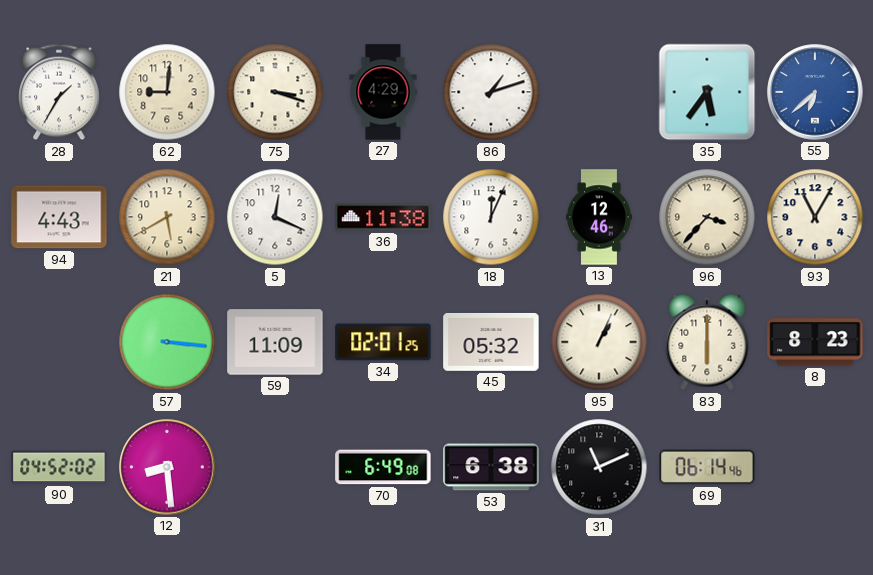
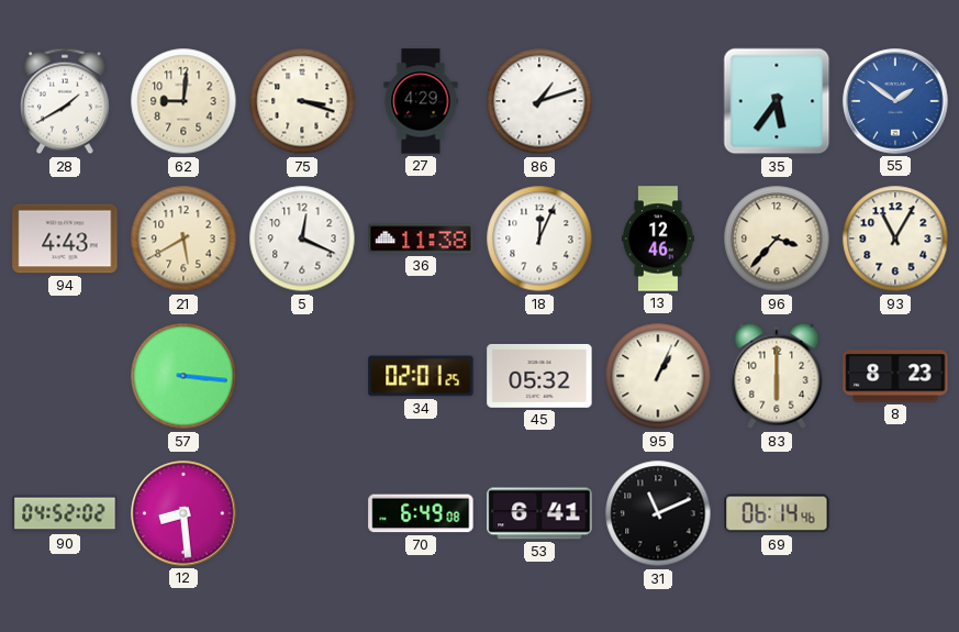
28: 1:35 -> 1:40
55: 6:38 -> 1:51
59: 11:09 -> none
53: 6:38 -> 6:41
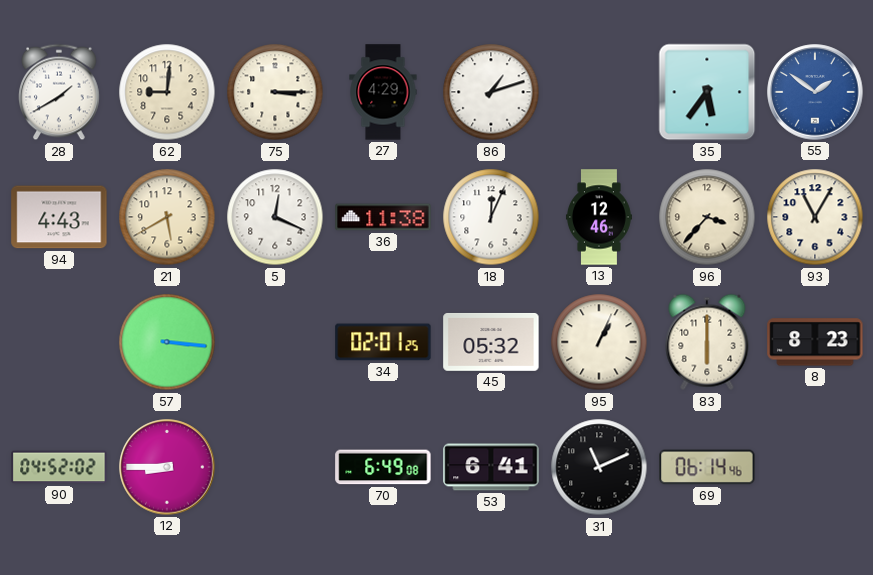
75: 3:18 -> 3:15
12: 8:29 -> 8:45
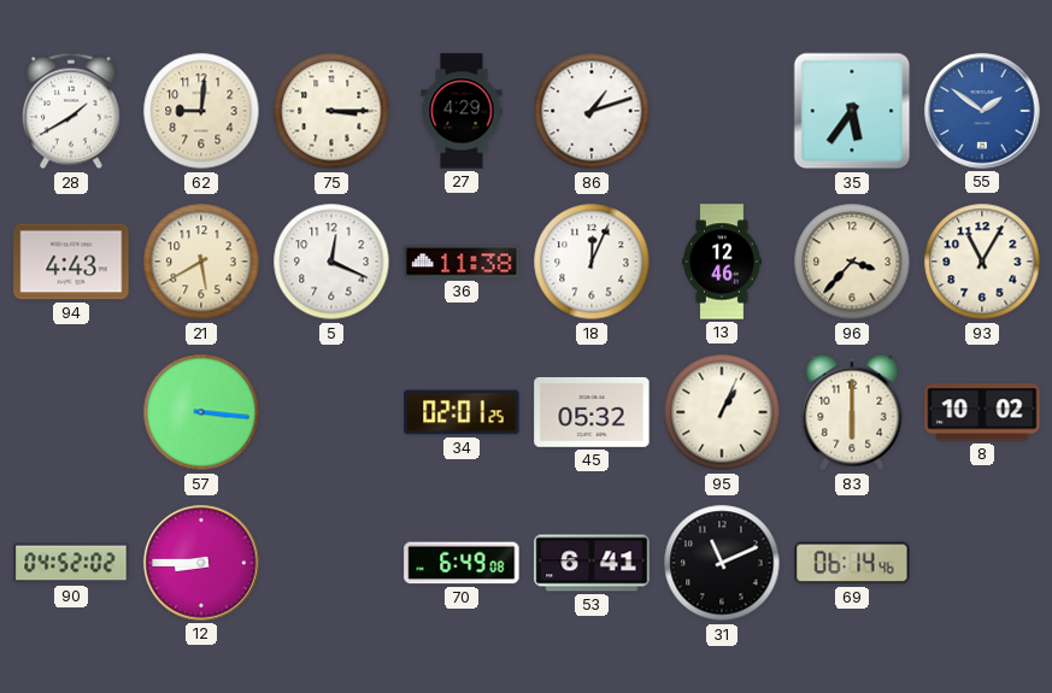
8: 8:23 -> 10:02
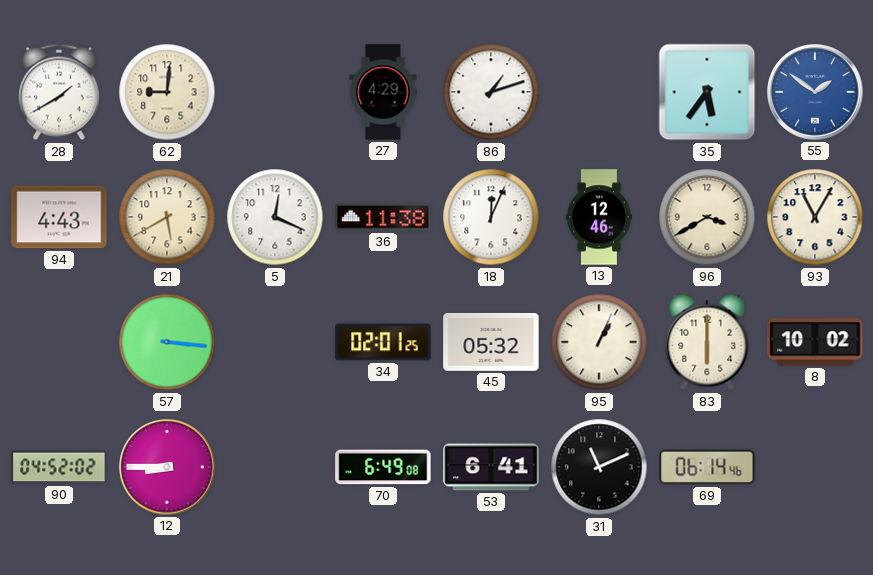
75: 3:15 -> none
96: 3:37 -> 3:40
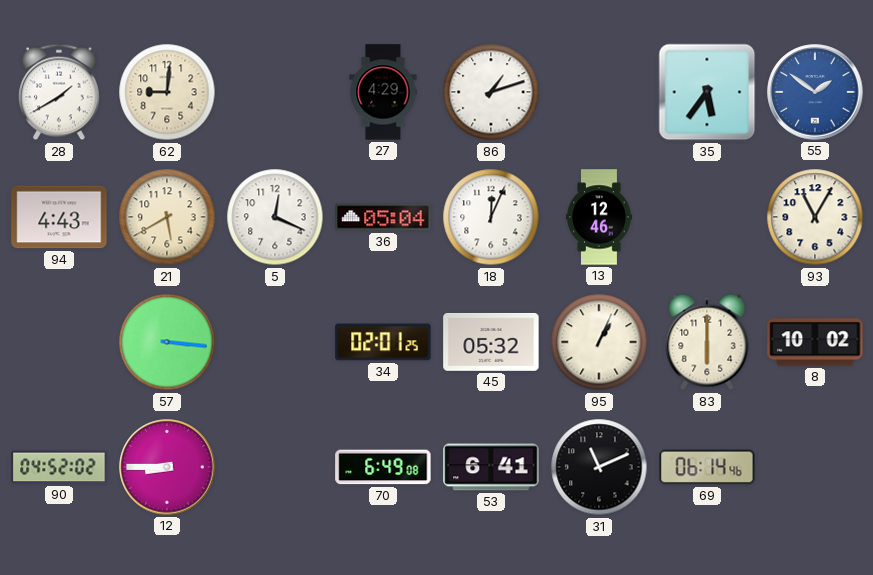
36: 11:38 -> 05:04
96: 3:40 -> none
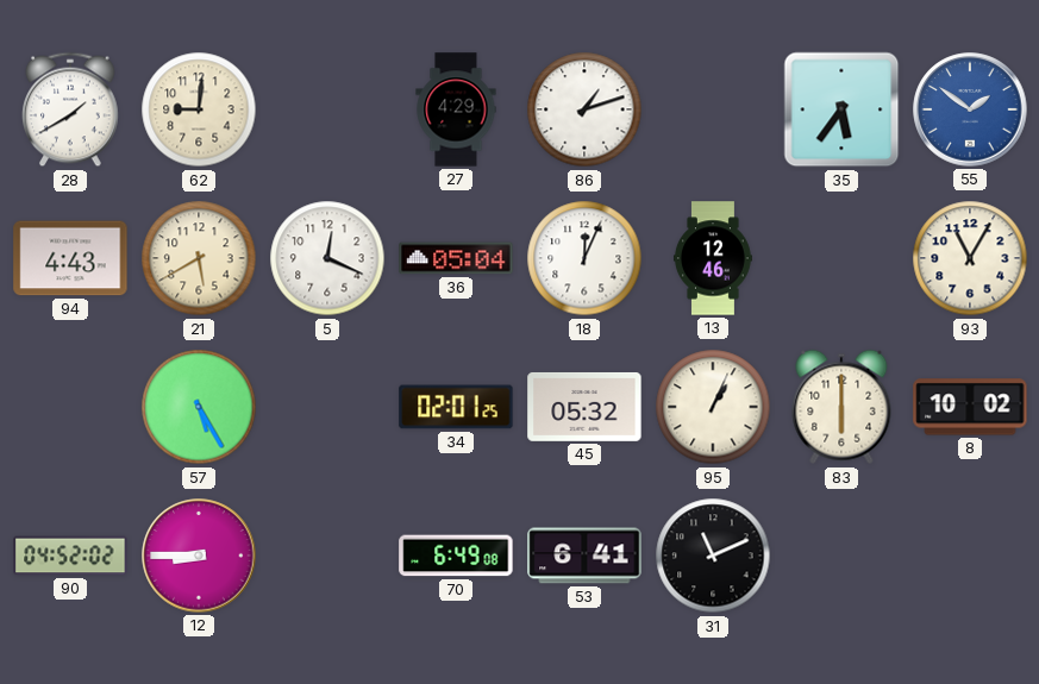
57: 3:16 -> 5:25
69: 06:14 -> none
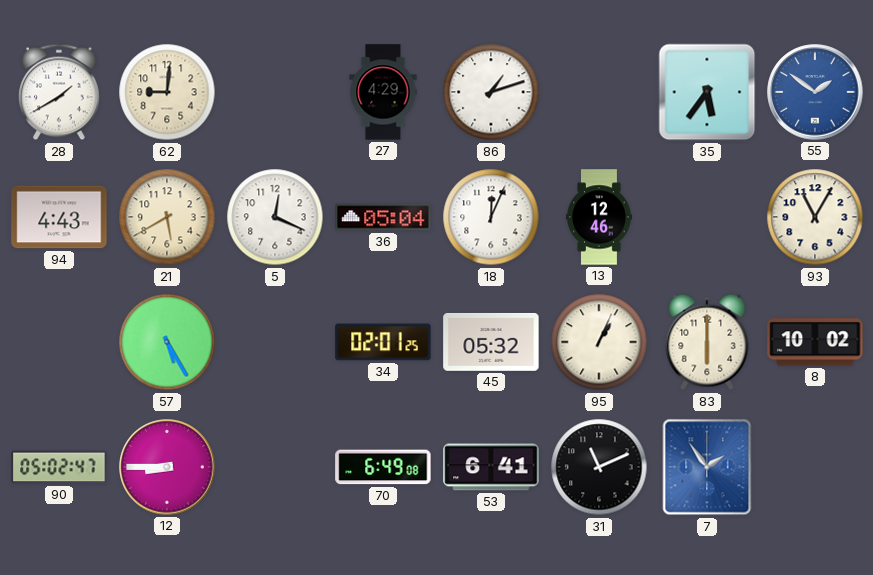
90: 04:52 -> 05:02
7: none -> 1:54
